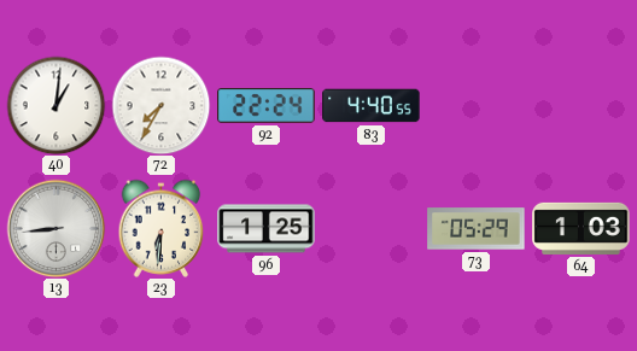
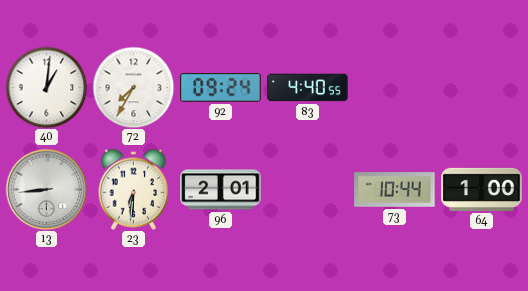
92: 22:24 -> 09:24
96: 1:25 -> 2:01
73: 05:29 -> 10:44
64: 1:03 -> 1:00
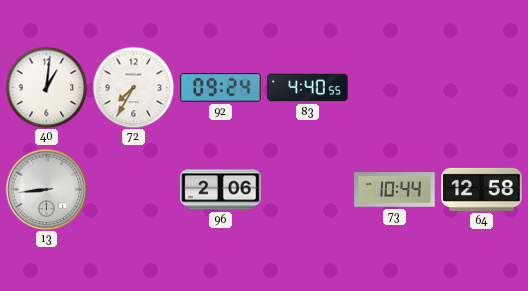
23: 6:31 -> none
96: 2:01 -> 2:06
64: 1:00 -> 12:58
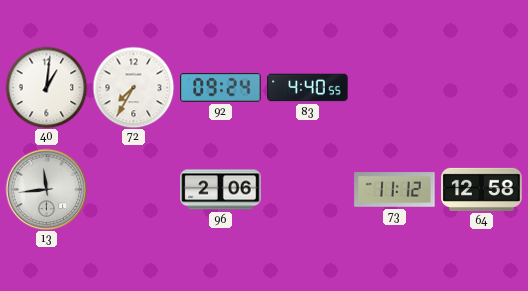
13: 8:44 -> 11:44
73: 10:44 -> 11:12
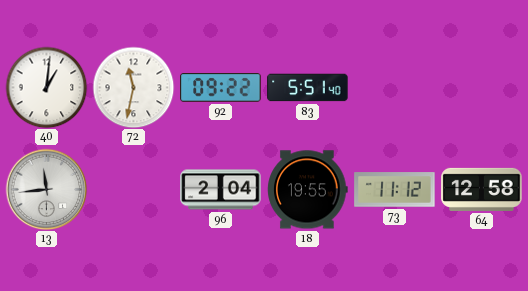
72: 7:35 -> 11:32
92: 09:24 -> 09:22
83: 4:40 -> 5:51
96: 2:06 -> 2:04
18: none -> 19:55
